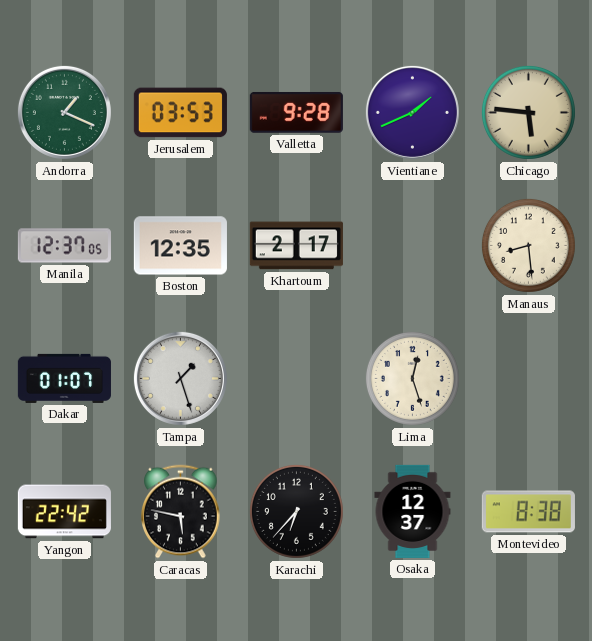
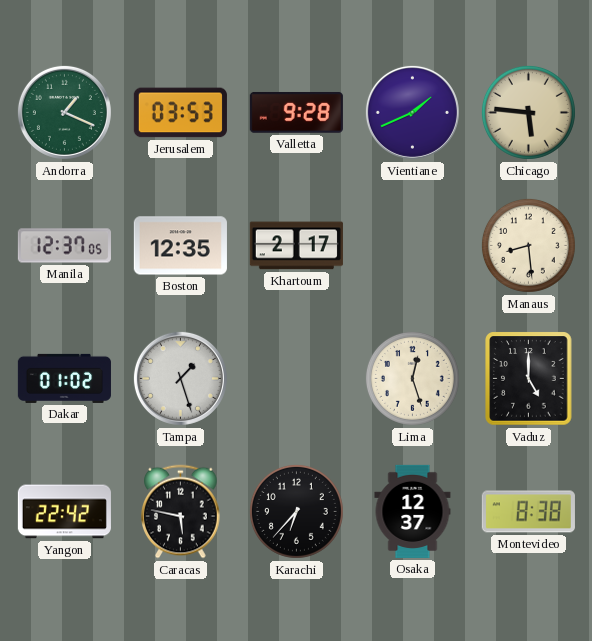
Dakar: 01:07 -> 01:02
Vaduz: none -> 5:00
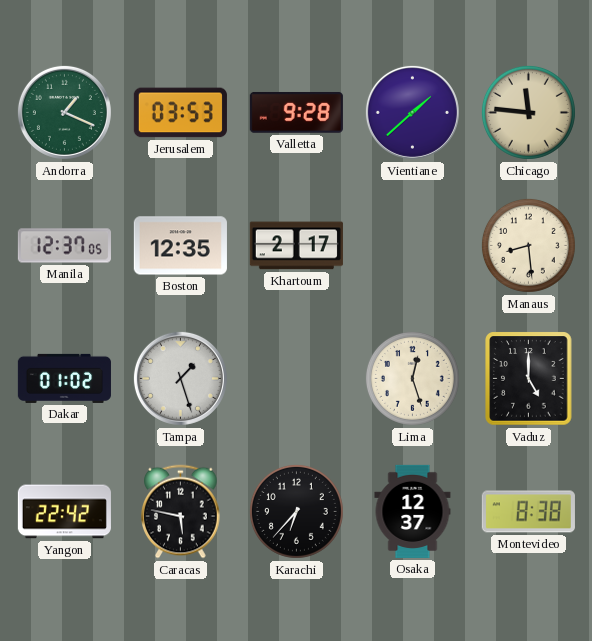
Vientiane: 1:41 -> 1:38
Chicago: 5:46 -> 11:46
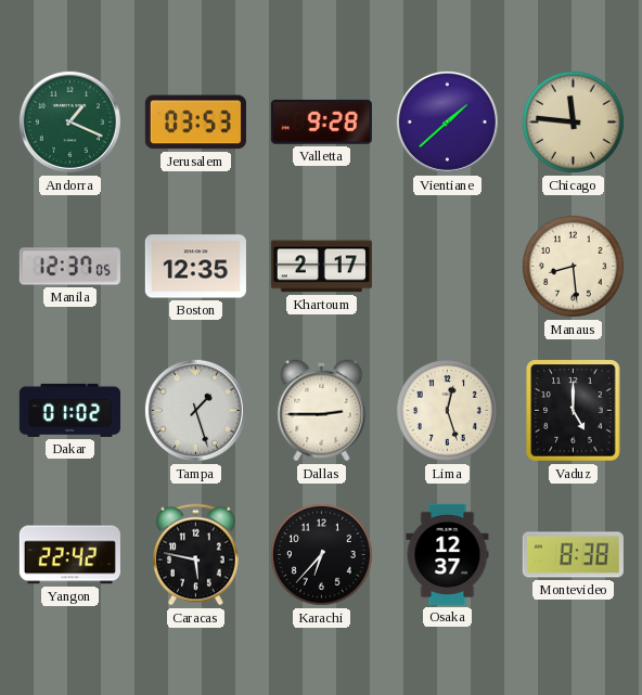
Dallas: none -> 2:45
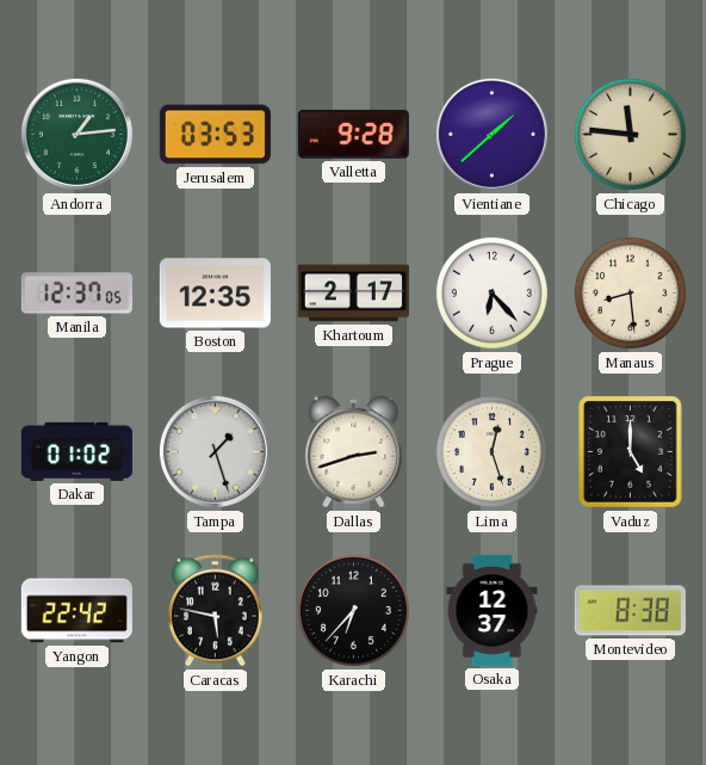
Andorra: 1:19 -> 1:14
Prague: none -> 6:23
Dallas: 2:45 -> 2:42
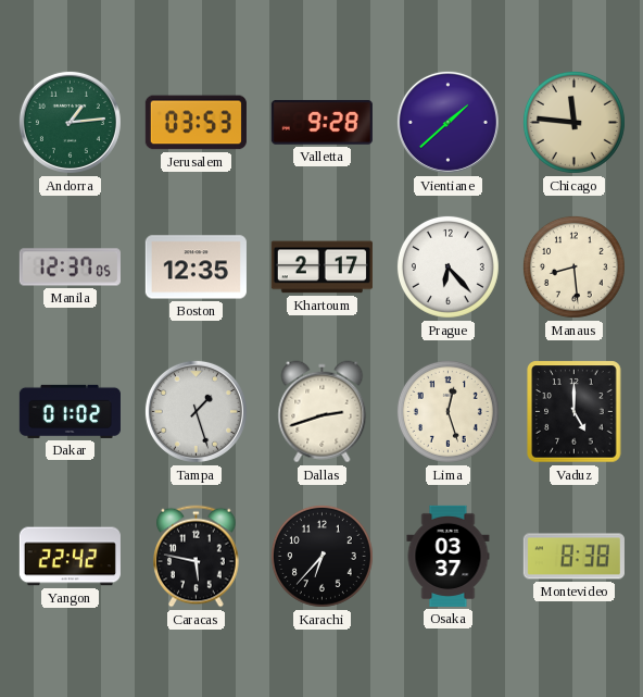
Osaka: 12:37 -> 03:37
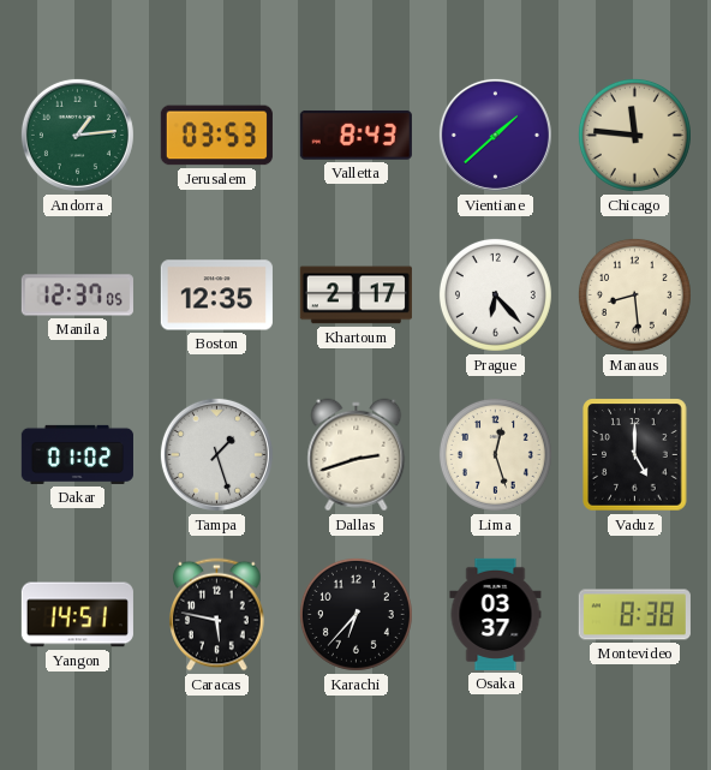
Valletta: 9:28 -> 8:43
Yangon: 22:42 -> 14:51
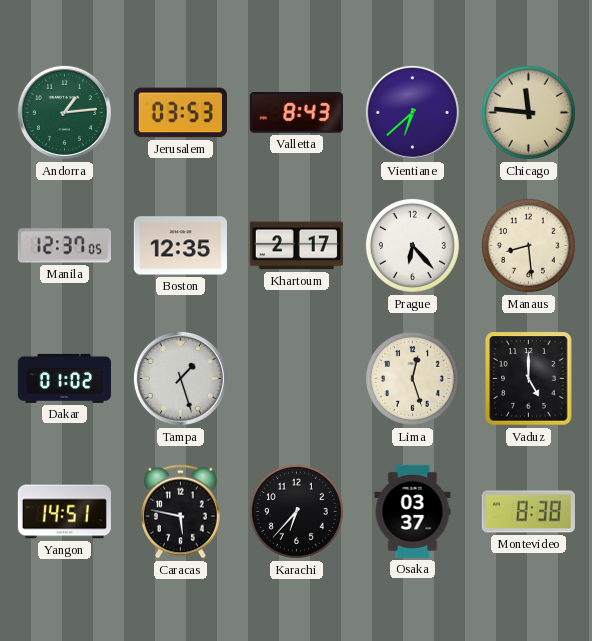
Vientiane: 1:38 -> 6:38
Dallas: 2:42 -> none
